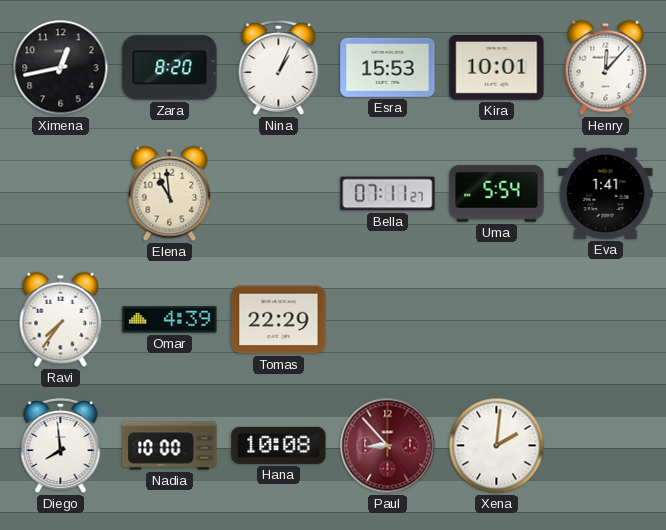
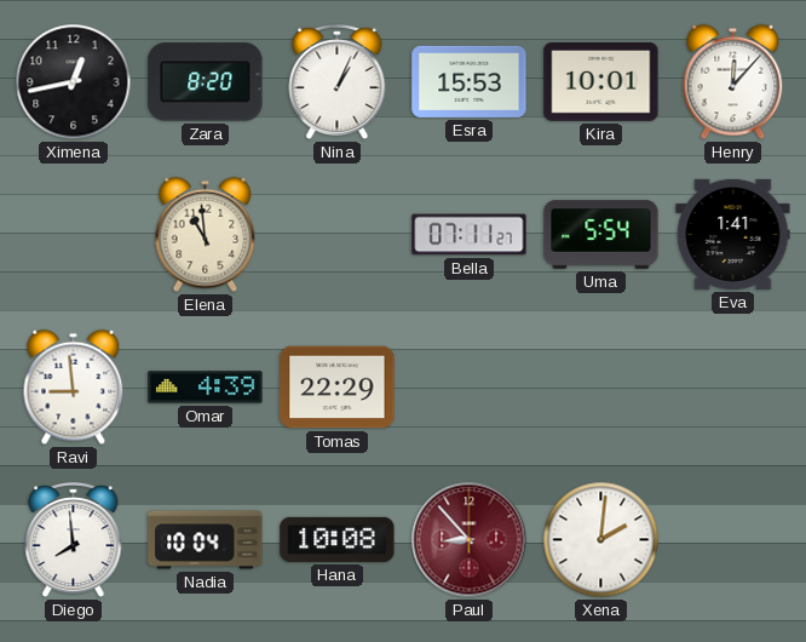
Ravi: 7:36 -> 8:59
Nadia: 10:00 -> 10:04
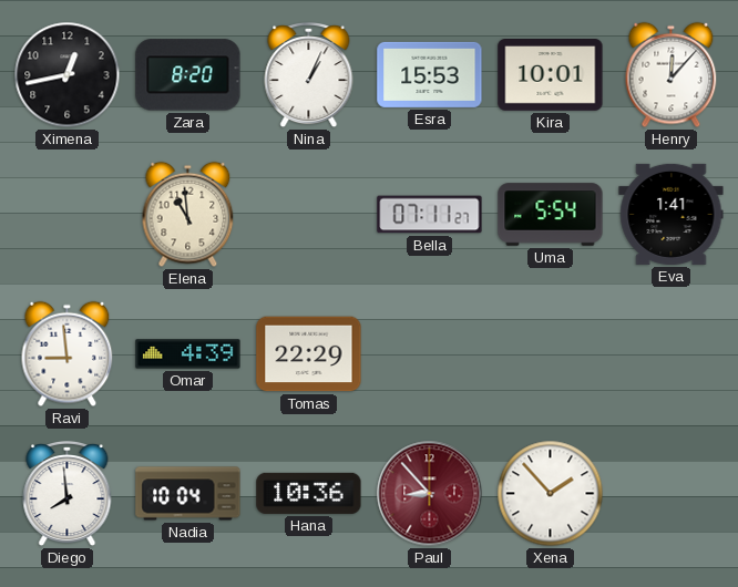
Hana: 10:08 -> 10:36
Xena: 2:01 -> 1:53
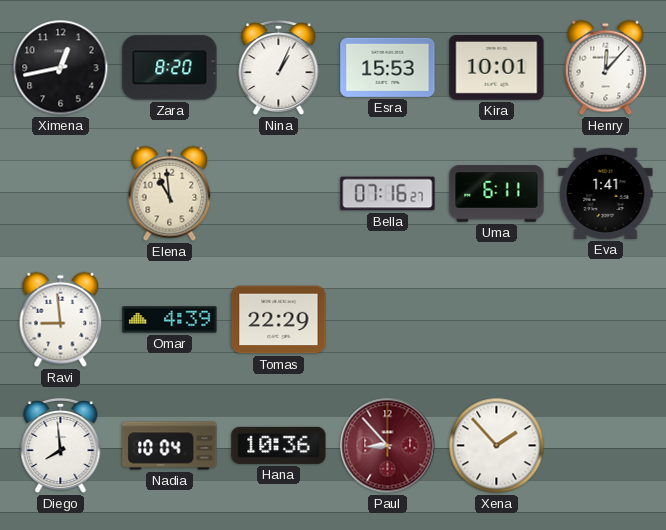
Bella: 07:11 -> 07:16
Uma: 5:54 -> 6:11
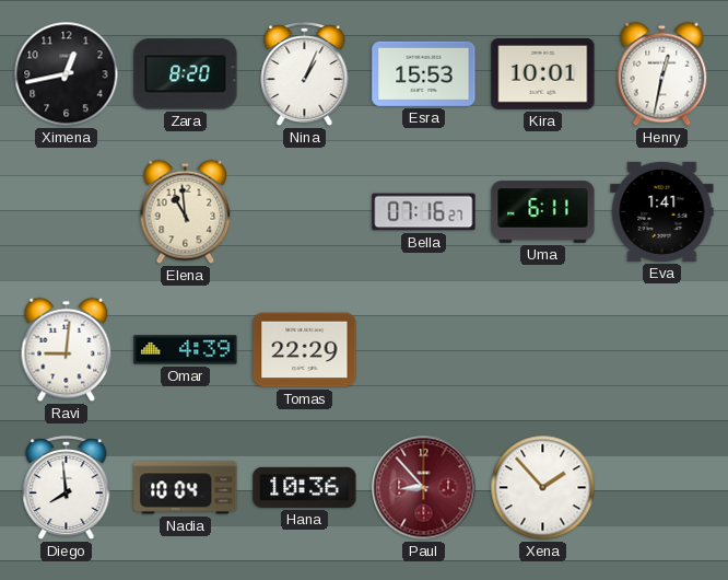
Henry: 12:07 -> 12:32
Ravi: 8:59 -> 9:01
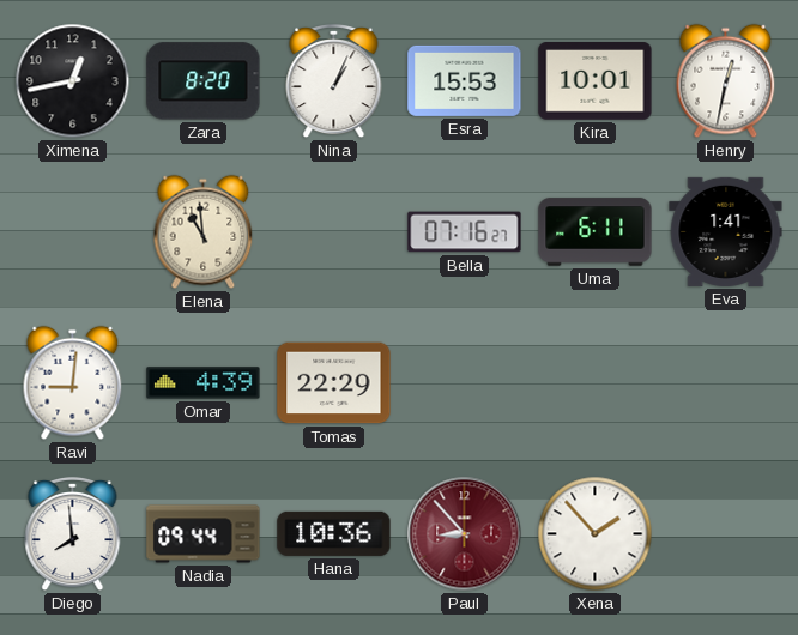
Nadia: 10:04 -> 09:44
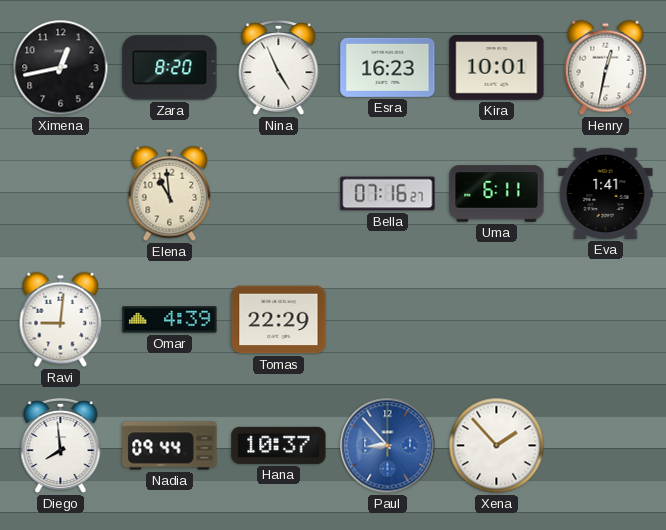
Nina: 1:04 -> 4:56
Esra: 15:53 -> 16:23
Hana: 10:36 -> 10:37
Paul dial: burgundy -> blue
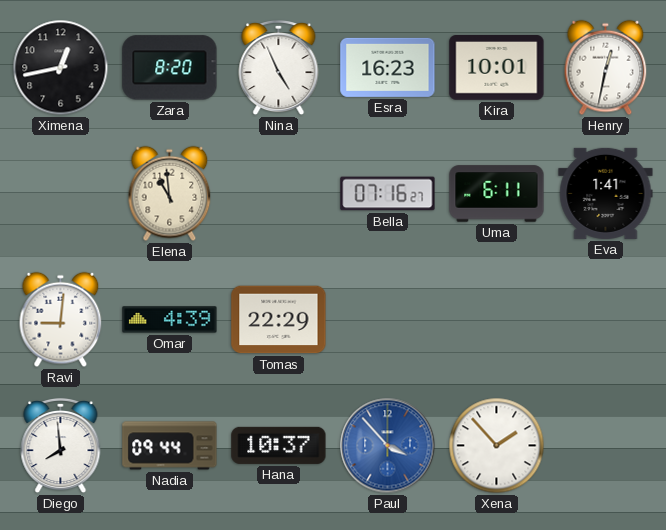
Paul: 8:53 -> 3:53
